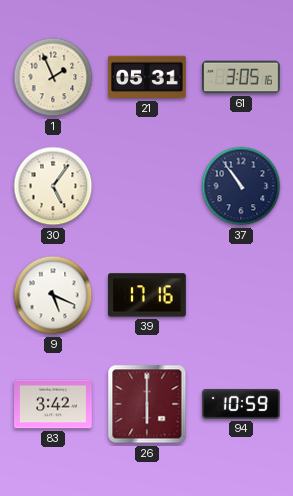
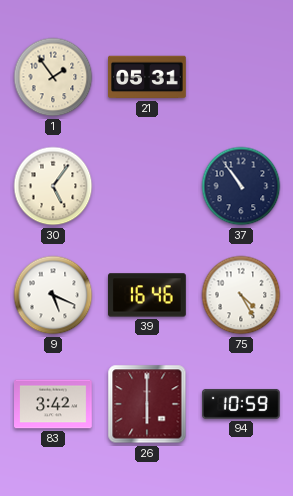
1: 1:56 -> 1:54
61: 3:05 -> none
39: 17:16 -> 16:46
75: none -> 4:25
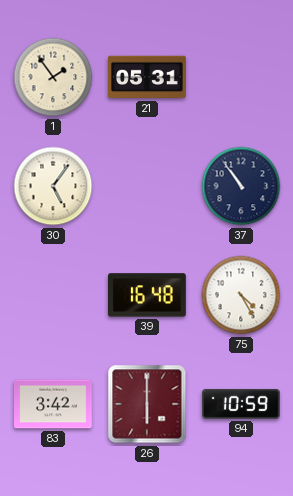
9: 5:19 -> none
39: 16:46 -> 16:48
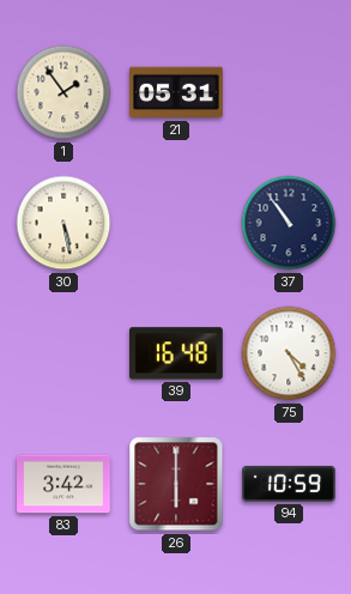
30: 5:06 -> 5:28
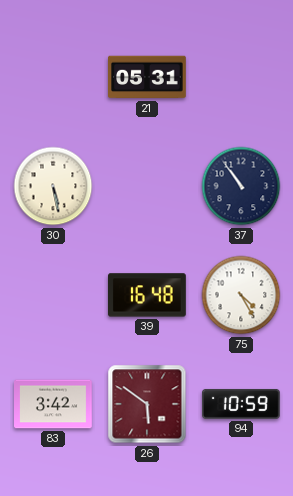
1: 1:54 -> none
26: 6:00 -> 5:51
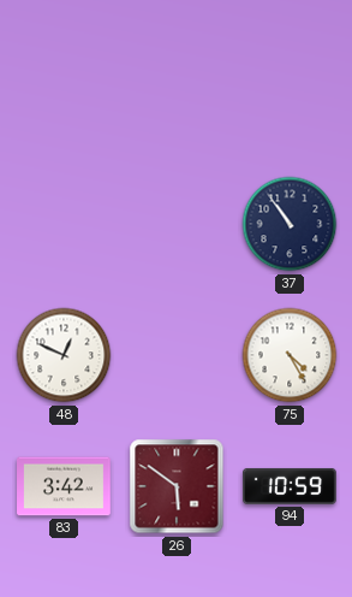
21: 05:31 -> none
30: 5:28 -> none
48: none -> 12:49
39: 16:48 -> none
